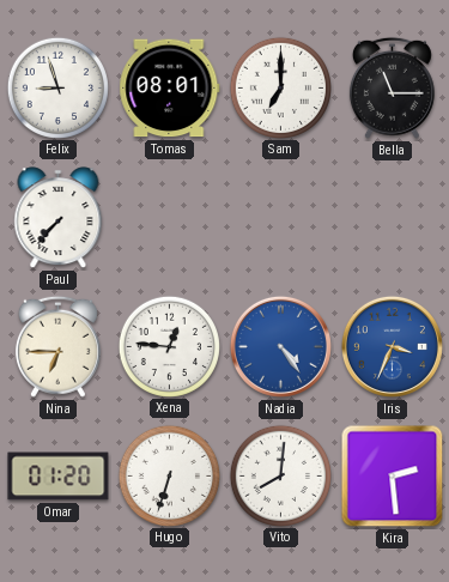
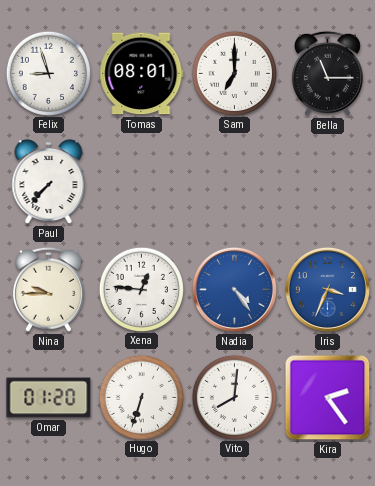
Nina: 6:45 -> 9:45
Kira: 2:29 -> 2:24
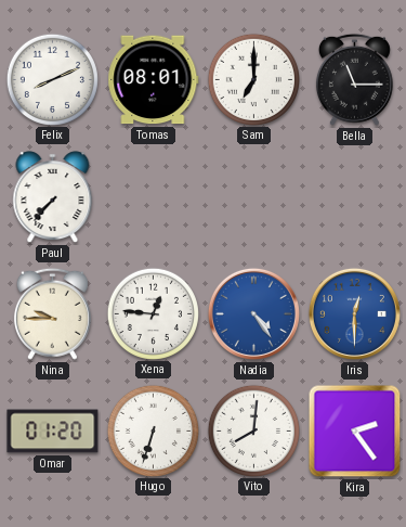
Felix: 8:57 -> 8:11
Iris: 3:34 -> 12:30
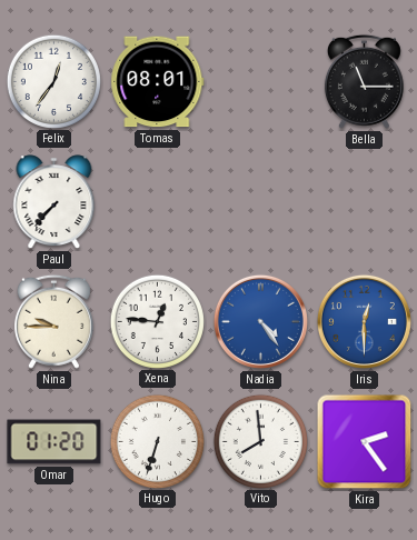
Felix: 8:11 -> 12:36
Sam: 7:00 -> none
Vito: 8:01 -> 7:59
